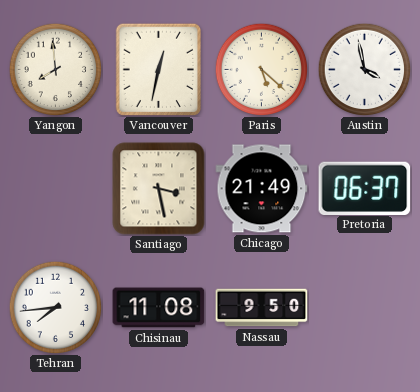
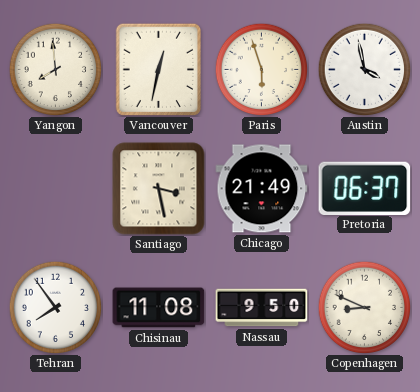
Paris: 5:22 -> 5:57
Tehran: 7:44 -> 7:54
Copenhagen: none -> 8:49
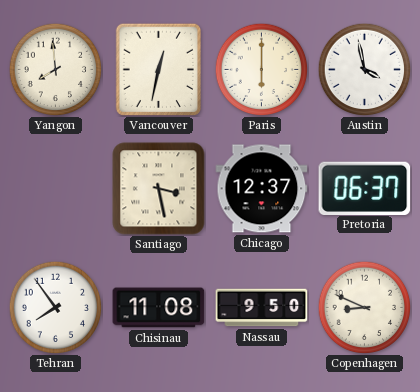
Paris: 5:57 -> 6:00
Chicago: 21:49 -> 12:37
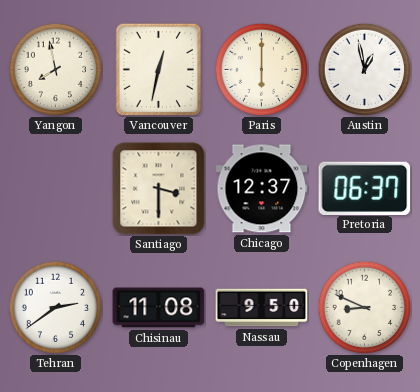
Yangon: 7:59 -> 7:58
Austin: 3:58 -> 12:58
Santiago: 3:28 -> 3:30
Tehran: 7:54 -> 2:39
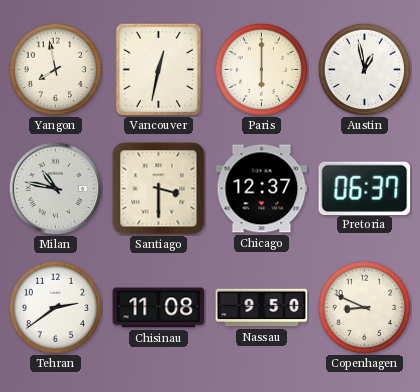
Milan: none -> 10:47
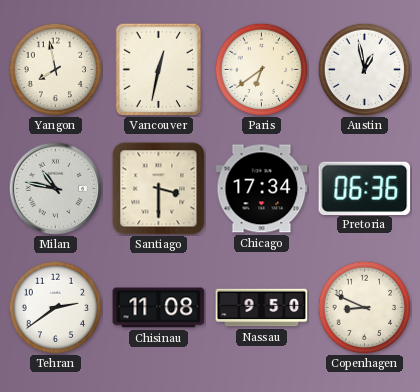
Paris: 6:00 -> 6:39
Chicago: 12:37 -> 17:34
Pretoria: 06:37 -> 06:36
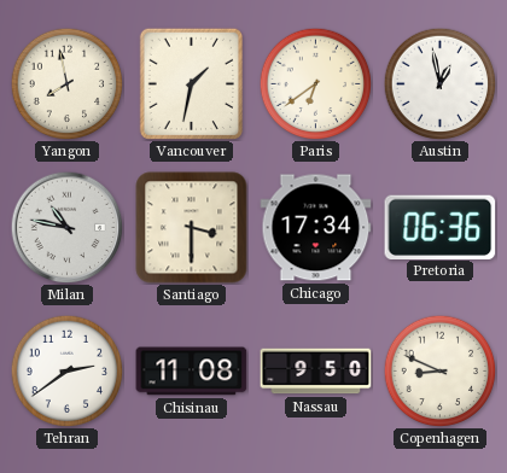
Vancouver: 12:32 -> 1:32
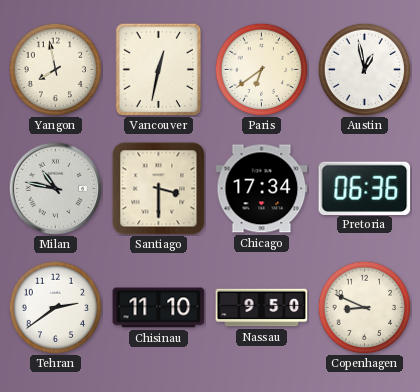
Vancouver: 1:32 -> 12:32
Chisinau: 11:08 -> 11:10
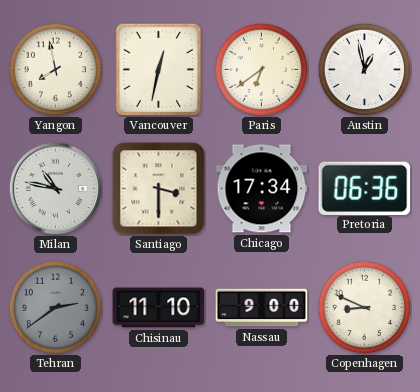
Tehran dial: white -> grey
Nassau: 9:50 -> 9:00
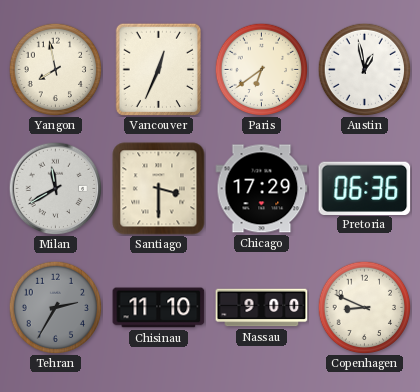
Vancouver: 12:32 -> 12:34
Milan: 10:47 -> 11:40
Chicago: 17:34 -> 17:29
Tehran: 2:39 -> 2:35
